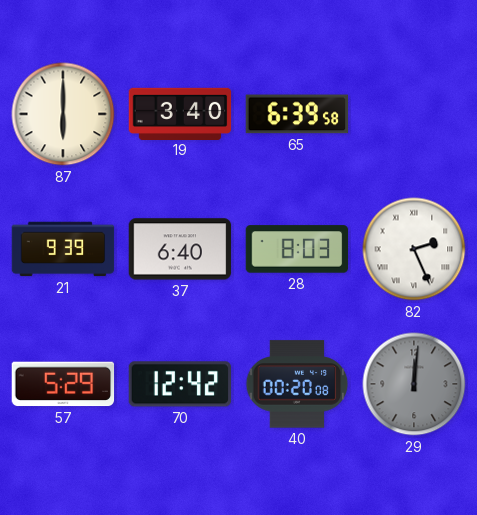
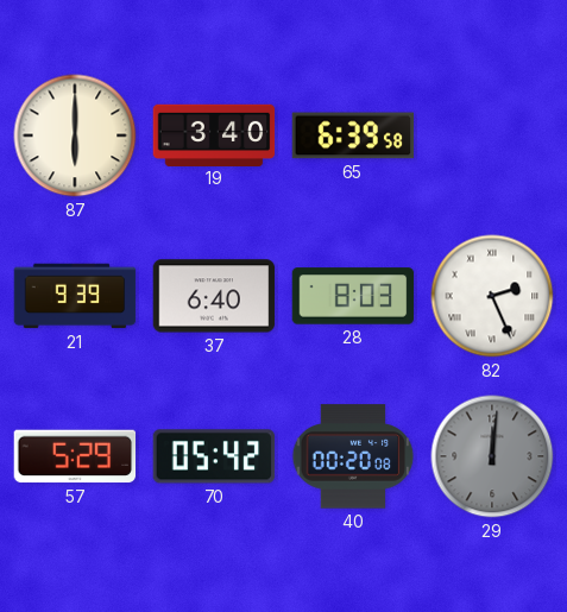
70: 12:42 -> 05:42
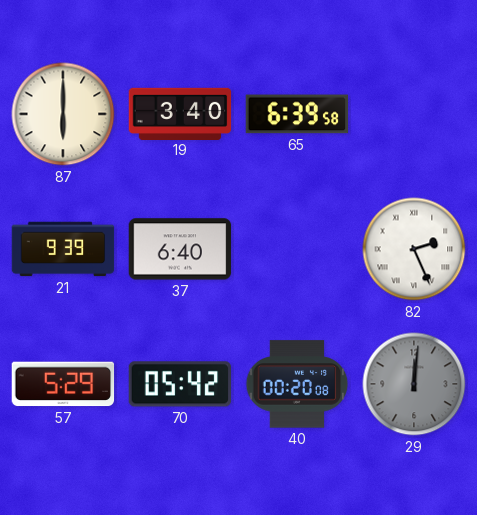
28: 8:03 -> none
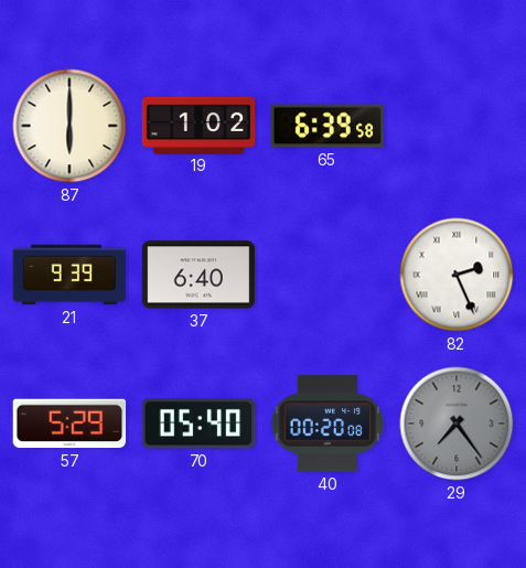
19: 3:40 -> 1:02
70: 05:42 -> 05:40
29: 12:01 -> 7:24
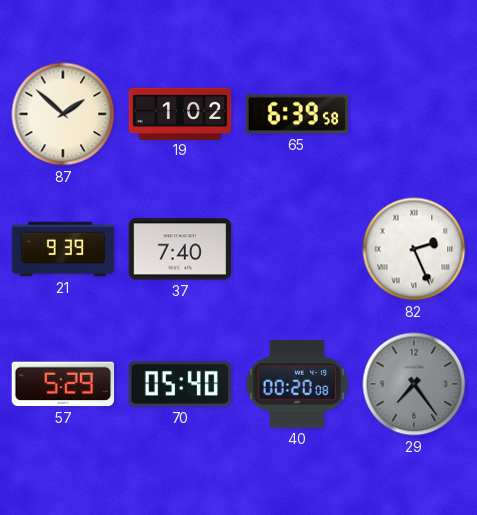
87: 6:00 -> 1:52
37: 6:40 -> 7:40
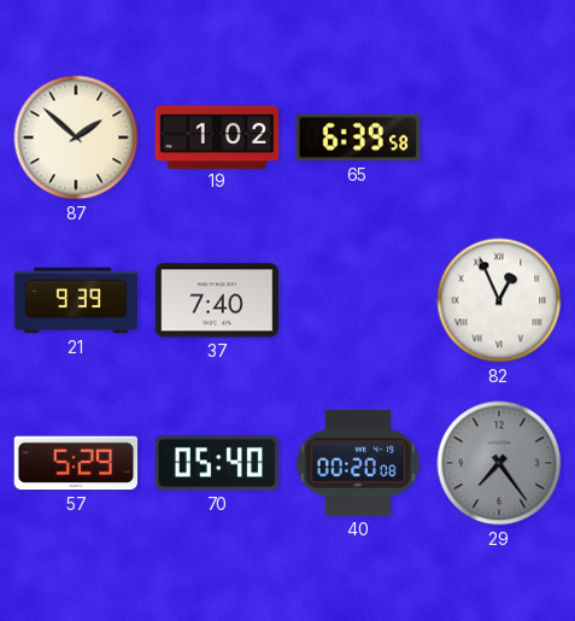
82: 2:26 -> 12:56
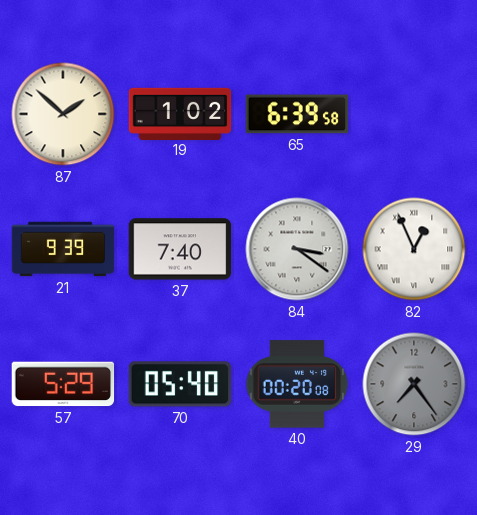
84: none -> 3:21
